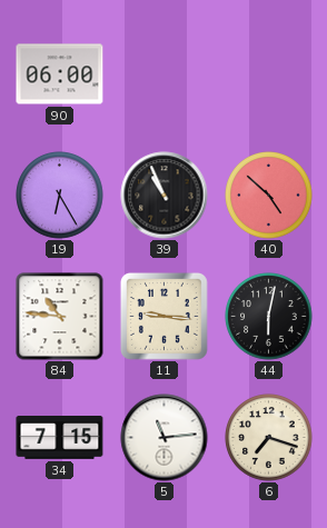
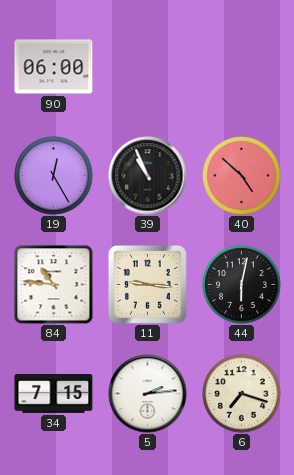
19: 6:25 -> 12:25
5: 11:14 -> 2:14
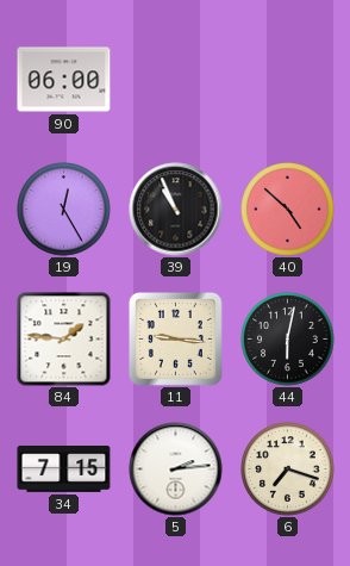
84: 10:46 -> 1:46
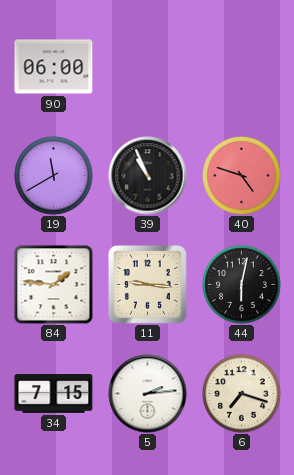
19: 12:25 -> 11:40
40: 4:52 -> 4:48
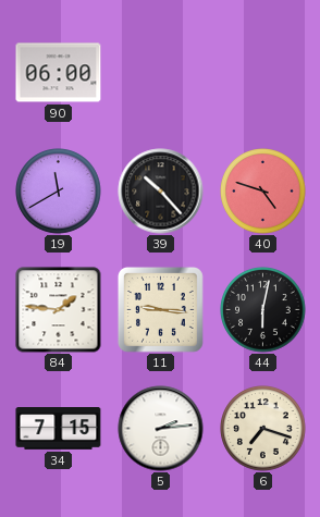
39: 10:56 -> 10:23
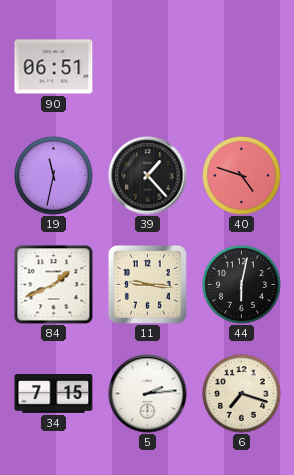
90: 06:00 -> 06:51
19: 11:40 -> 11:32
39: 10:23 -> 1:23
84: 1:46 -> 1:41
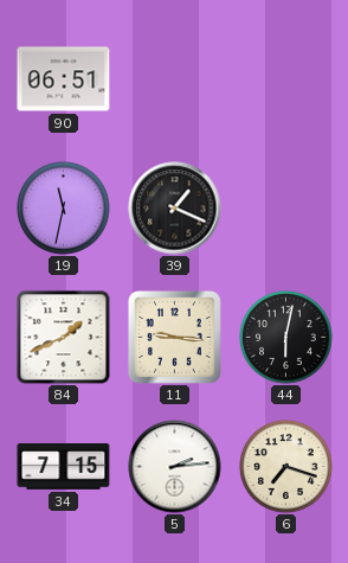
39: 1:23 -> 1:19
40: 4:48 -> none
